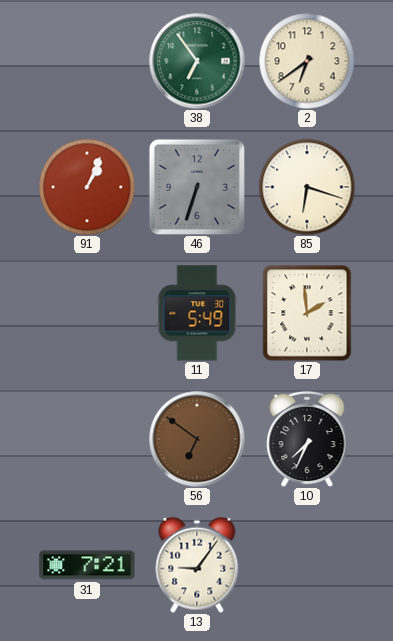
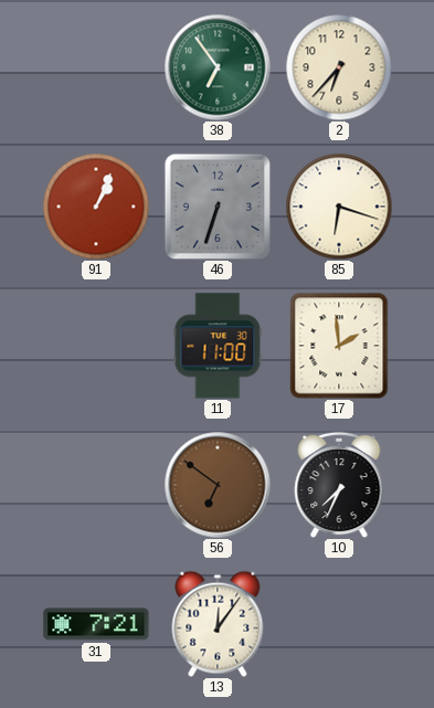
2: 6:39 -> 6:37
11: 5:49 -> 11:00
13: 9:06 -> 12:06
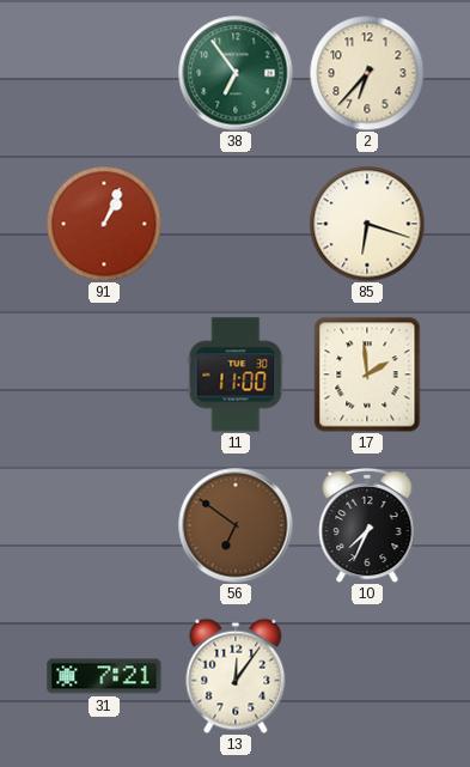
46: 6:33 -> none
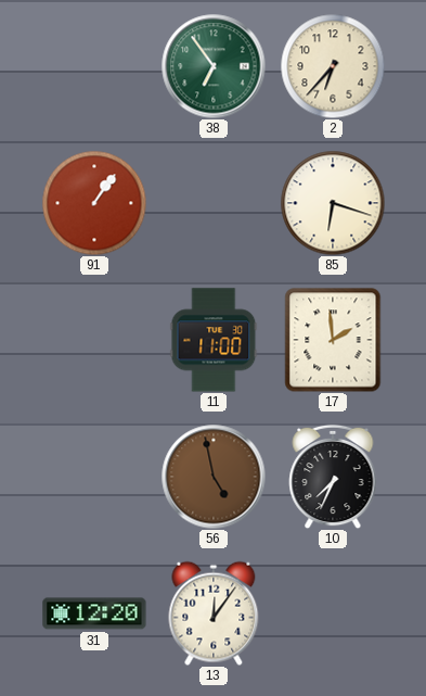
91: 1:04 -> 1:06
56: 6:51 -> 4:58
31: 7:21 -> 12:20
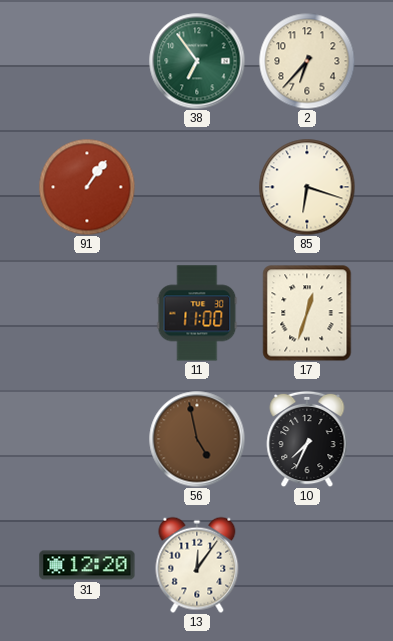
17: 1:59 -> 12:33
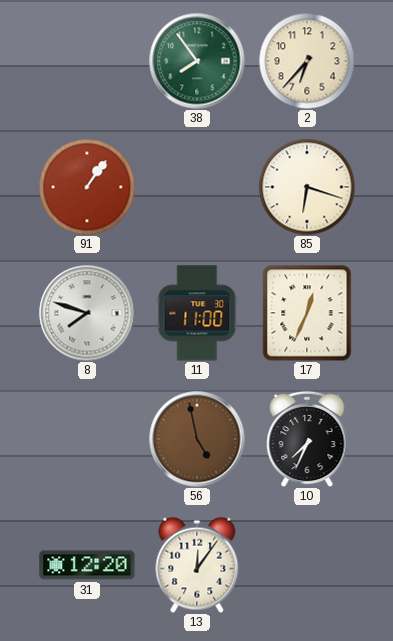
38: 6:54 -> 7:54
8: none -> 7:48
17: 12:33 -> 12:34
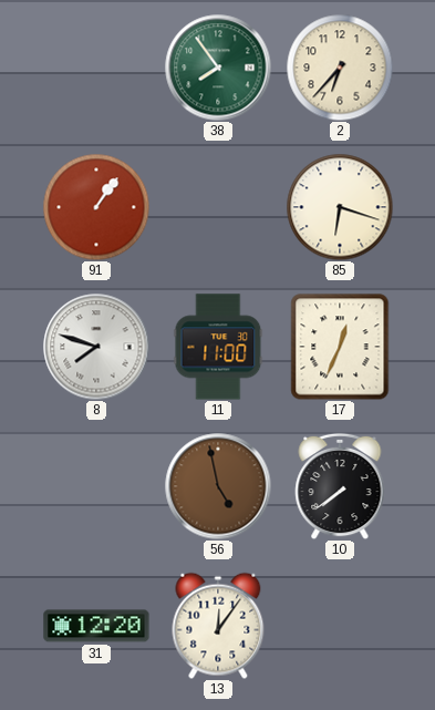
10: 7:34 -> 7:39
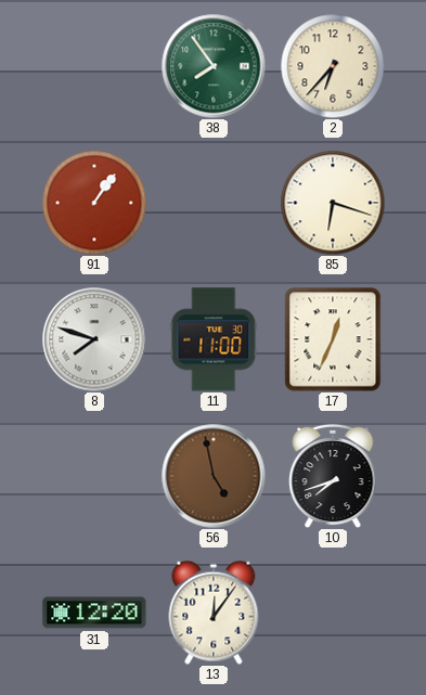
10: 7:39 -> 7:42
